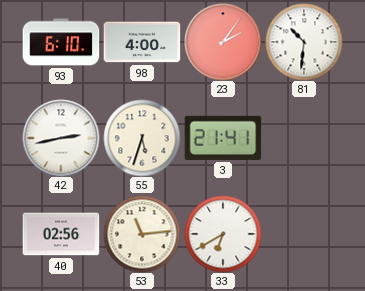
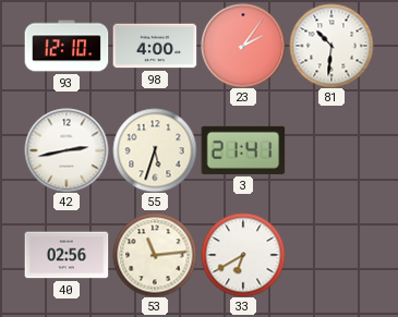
93: 6:10 -> 12:10
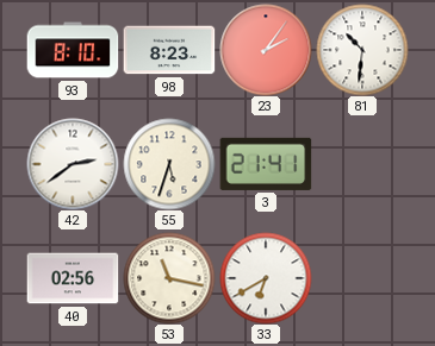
93: 12:10 -> 8:10
98: 4:00 -> 8:23
42: 2:43 -> 2:39
53: 11:14 -> 11:17
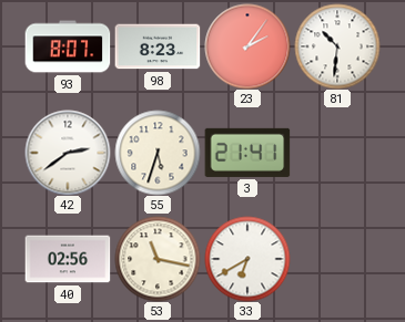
93: 8:10 -> 8:07
